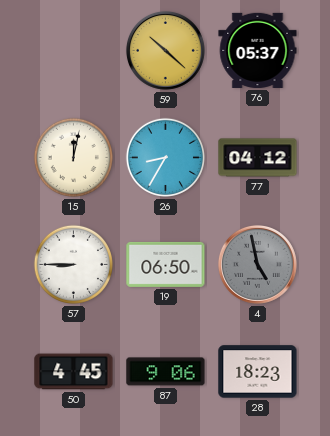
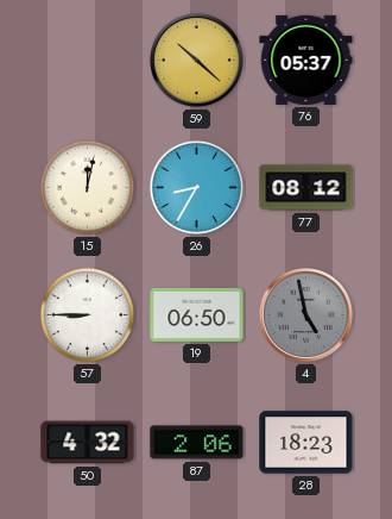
77: 04:12 -> 08:12
50: 4:45 -> 4:32
87: 9:06 -> 2:06
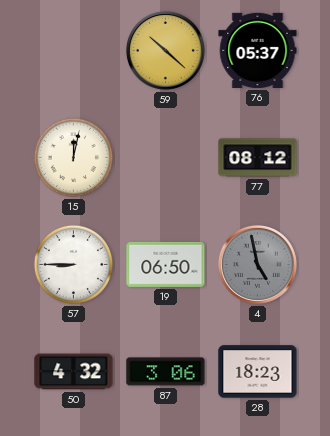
26: 8:35 -> none
87: 2:06 -> 3:06
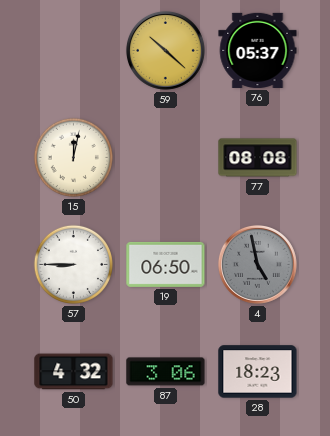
77: 08:12 -> 08:08
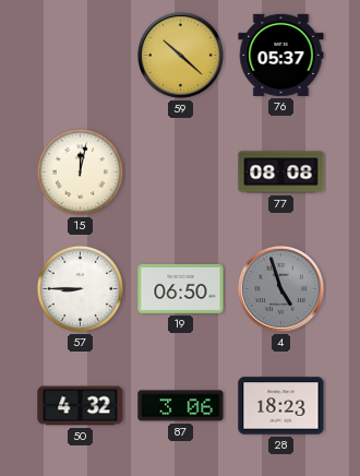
4: 4:58 -> 4:57
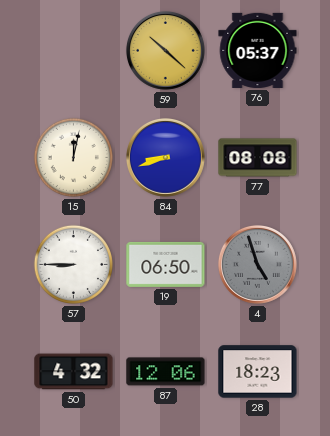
84: none -> 8:42
87: 3:06 -> 12:06
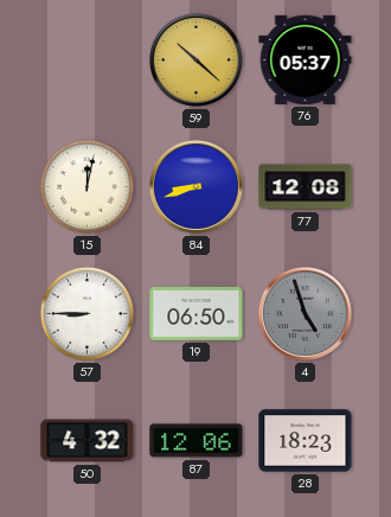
77: 08:08 -> 12:08
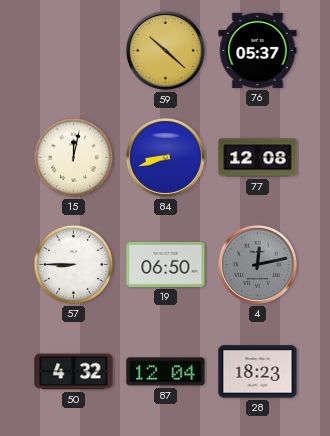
4: 4:57 -> 12:13
87: 12:06 -> 12:04
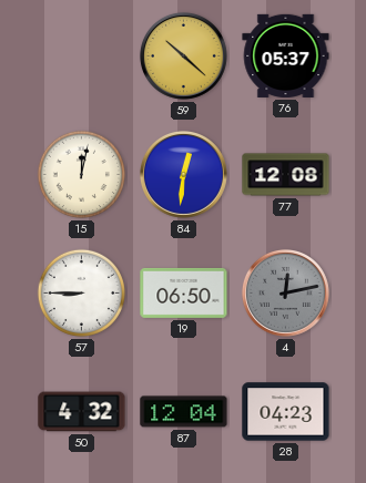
84: 8:42 -> 12:31
28: 18:23 -> 04:23
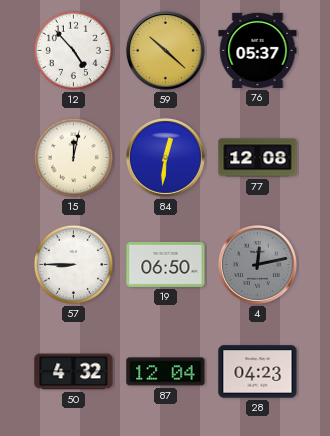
12: none -> 4:53
